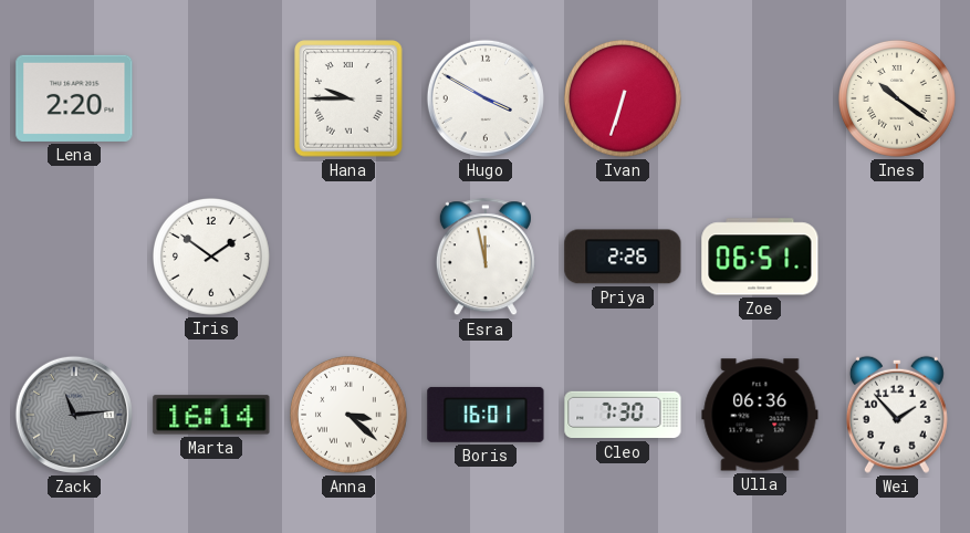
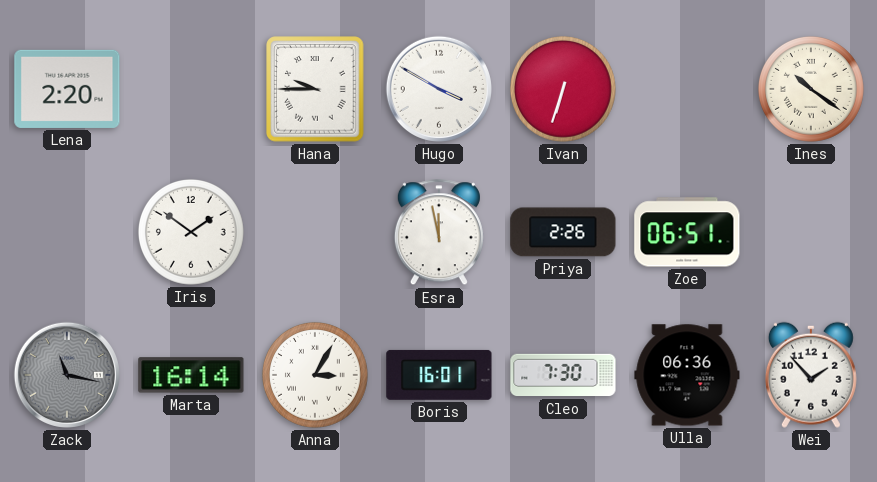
Zack: 11:14 -> 11:17
Anna: 3:22 -> 3:05
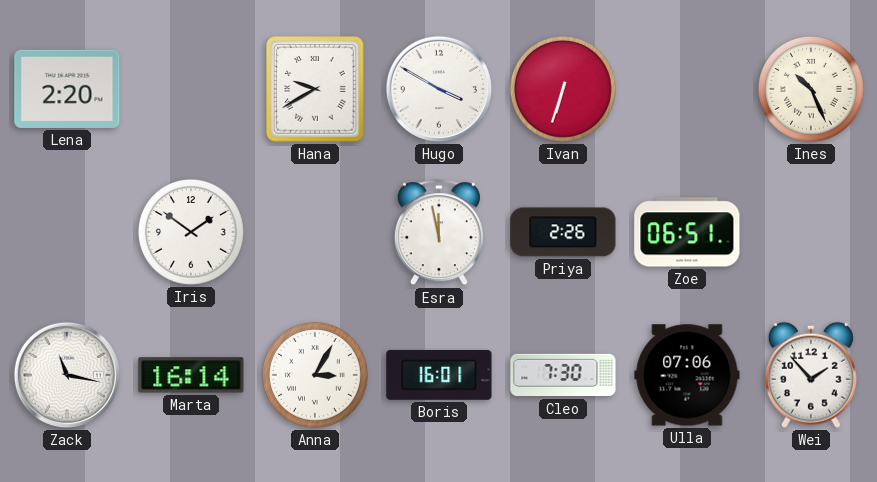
Hana: 9:45 -> 9:40
Ines: 10:21 -> 10:26
Zack dial: grey -> white
Ulla: 06:36 -> 07:06
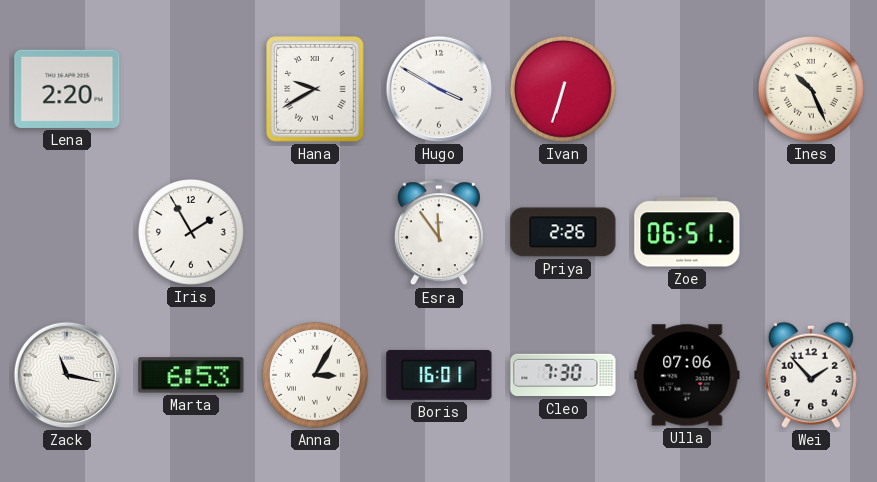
Iris: 1:51 -> 1:55
Esra: 11:58 -> 11:54
Marta: 16:14 -> 6:53
